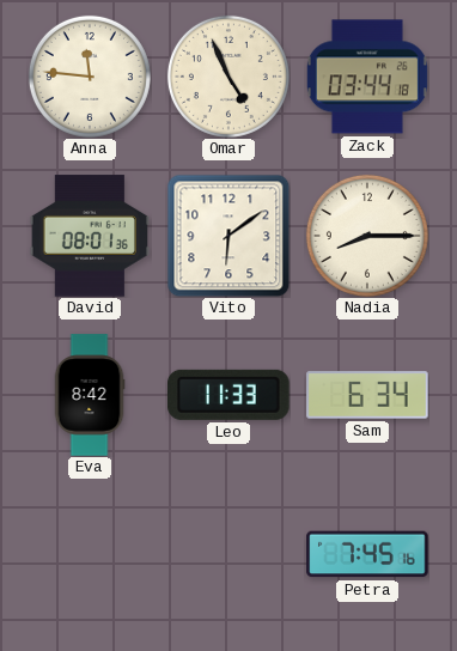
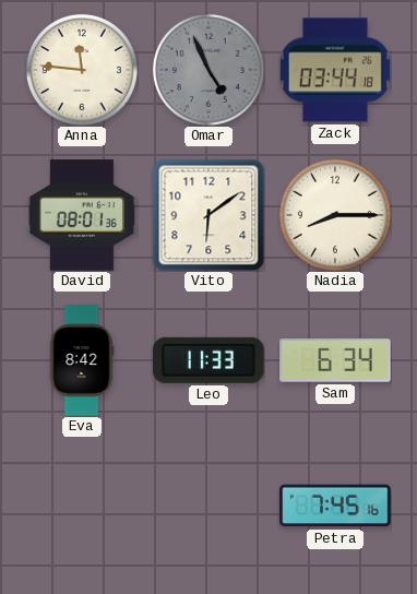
Omar dial: cream -> grey
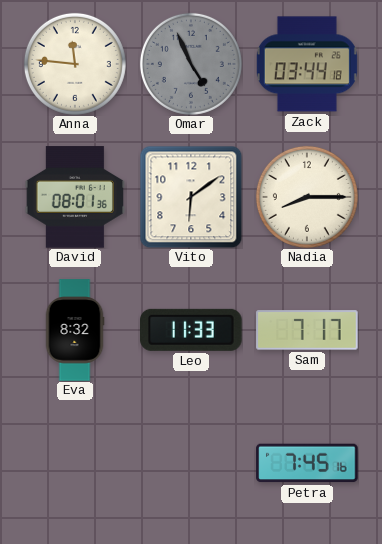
Eva: 8:42 -> 8:32
Sam: 6:34 -> 7:17
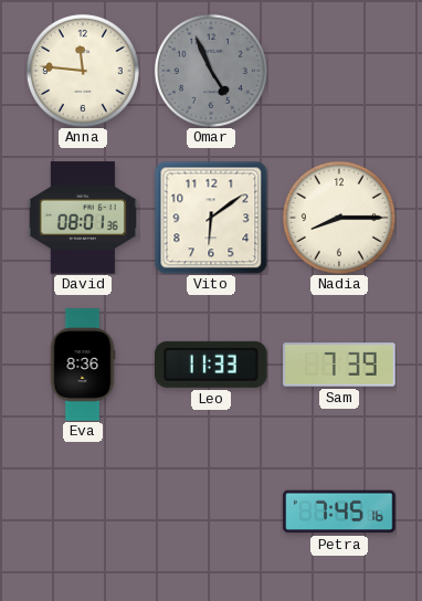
Zack: 03:44 -> none
Eva: 8:32 -> 8:36
Sam: 7:17 -> 7:39
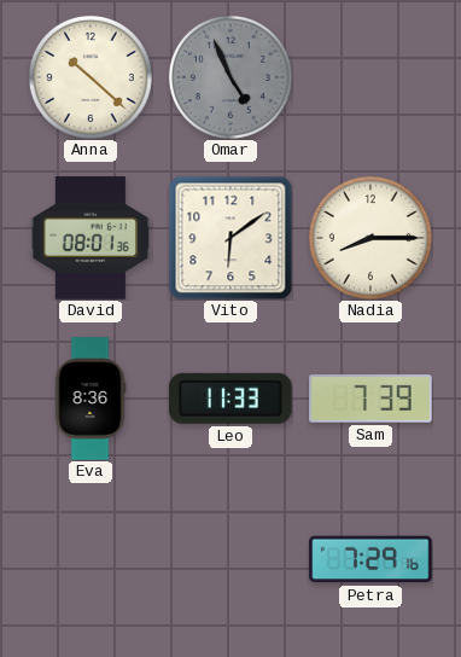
Anna: 11:46 -> 10:22
Petra: 7:45 -> 7:29
